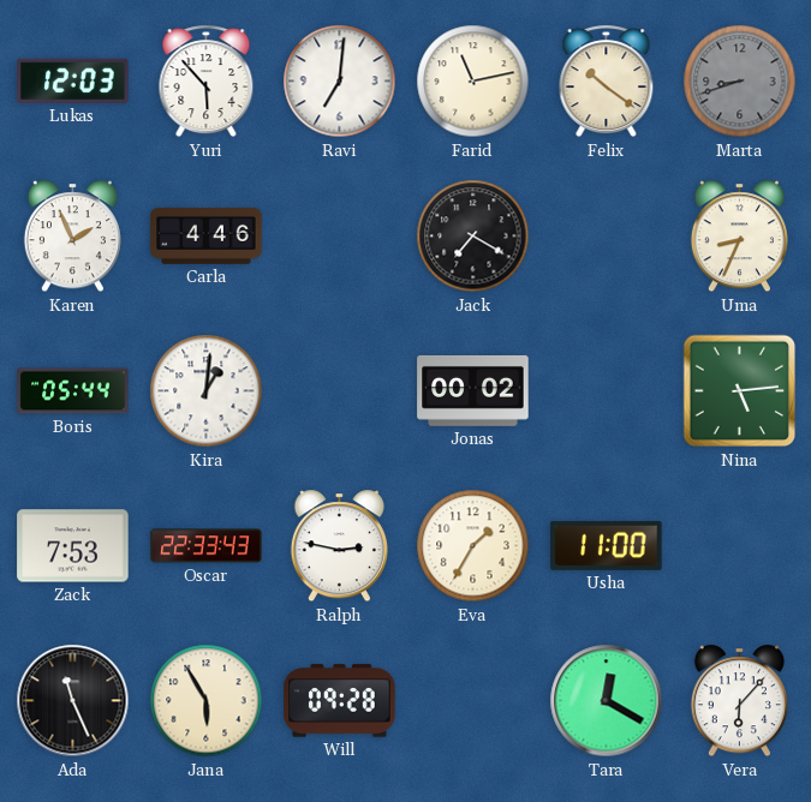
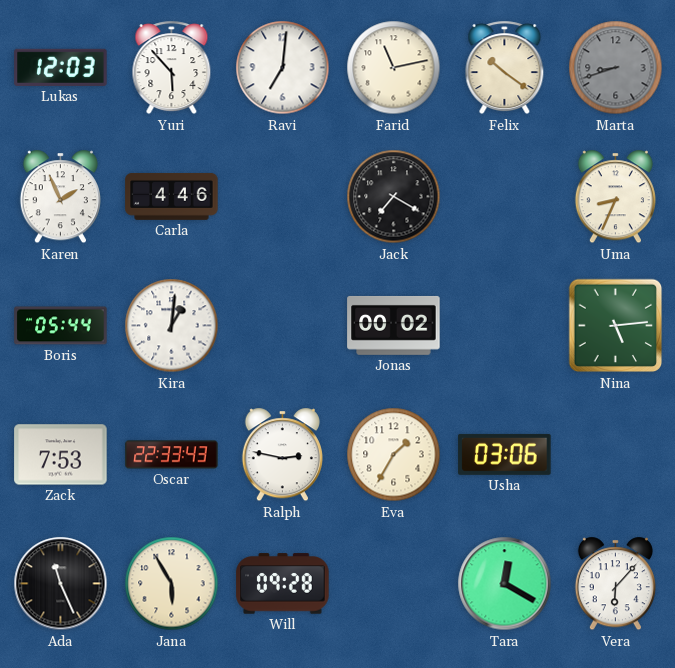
Usha: 11:00 -> 03:06
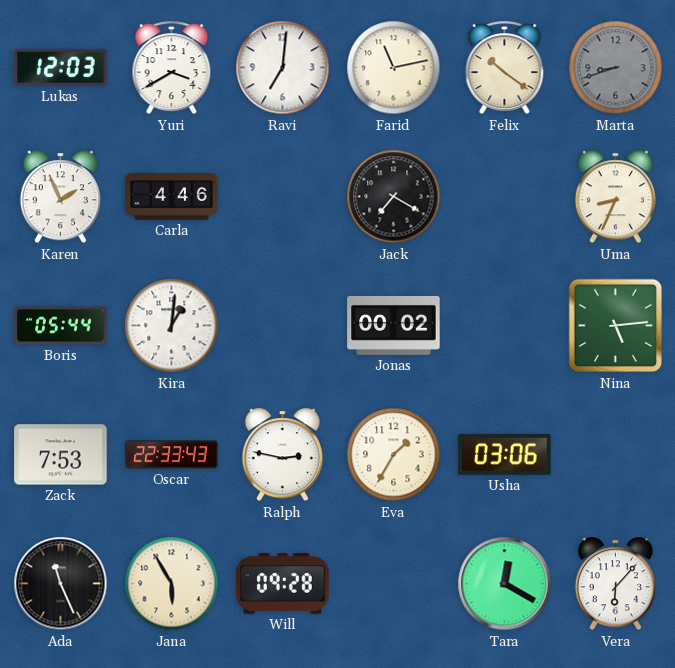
Yuri: 5:53 -> 3:40
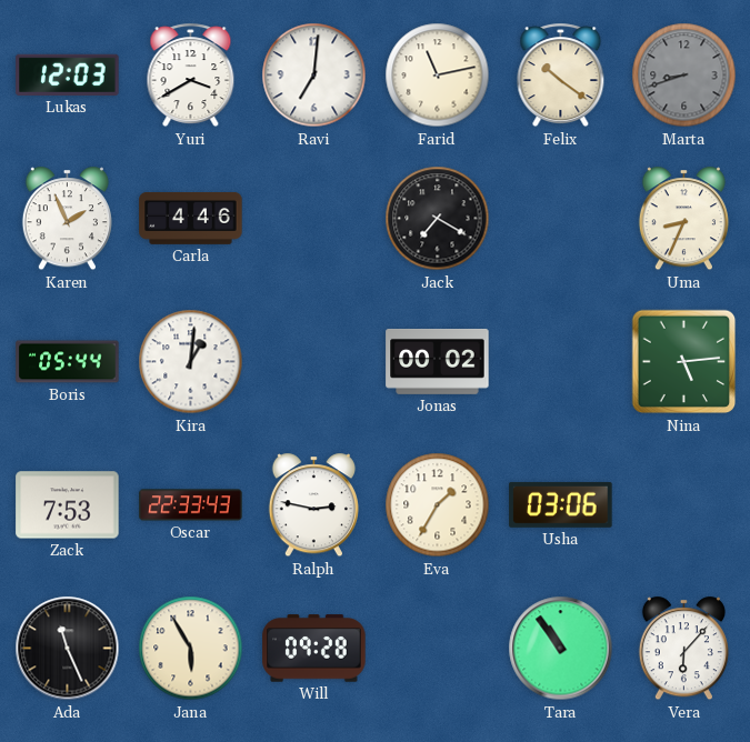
Tara: 12:20 -> 10:54
